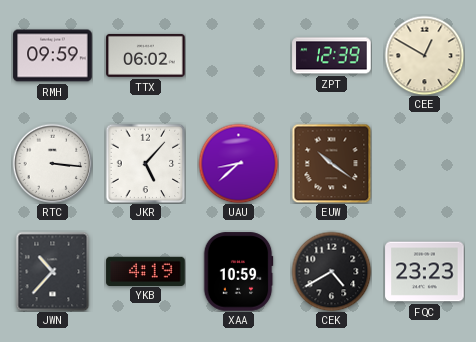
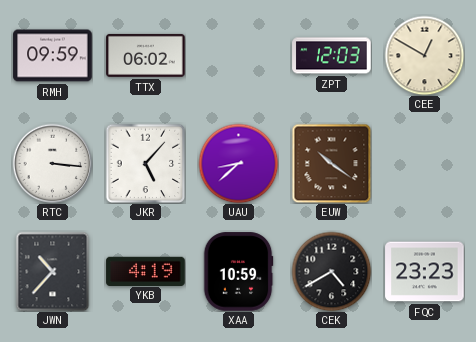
ZPT: 12:39 -> 12:03
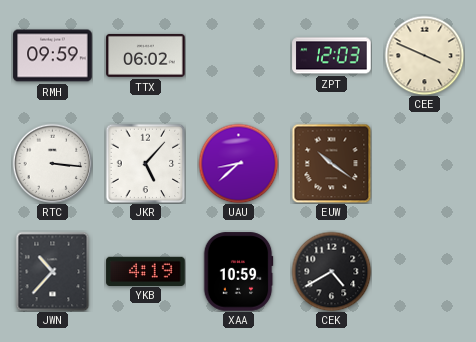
CEE: 12:50 -> 3:49
FQC: 23:23 -> none
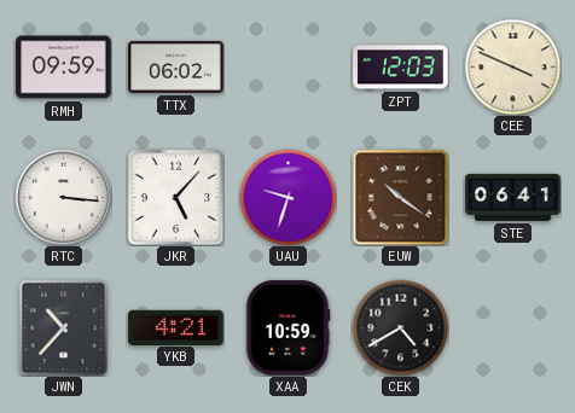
UAU: 8:38 -> 9:33
STE: none -> 06:41
YKB: 4:19 -> 4:21
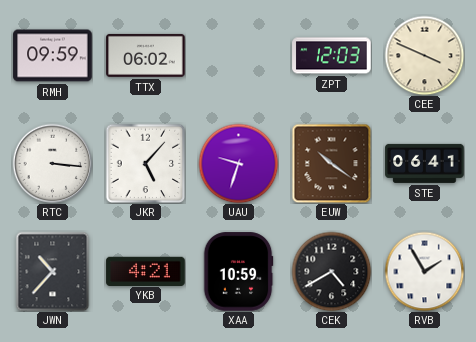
RVB: none -> 1:55
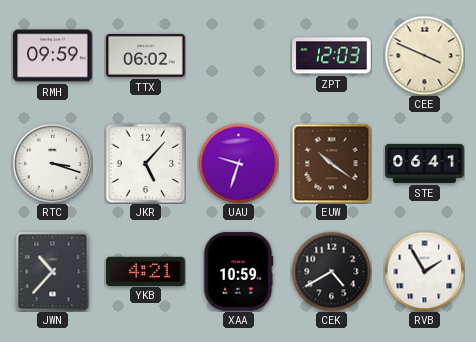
RTC: 3:16 -> 3:18
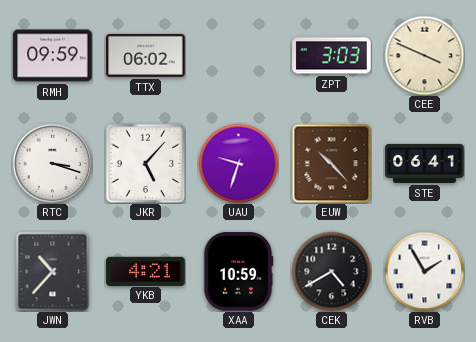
ZPT: 12:03 -> 3:03
EUW: 10:21 -> 10:23
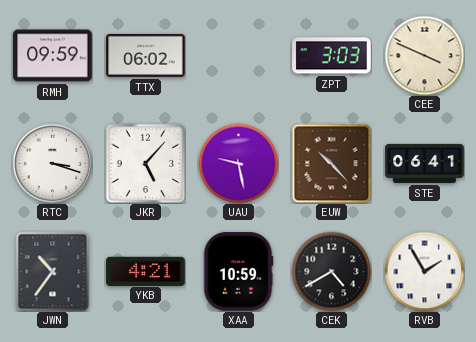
UAU: 9:33 -> 9:28
JWN: 10:37 -> 10:36
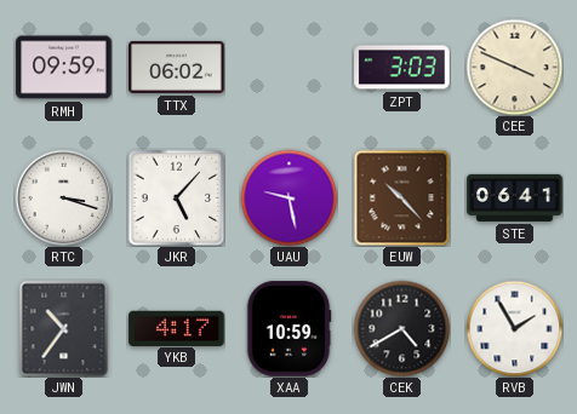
YKB: 4:21 -> 4:17
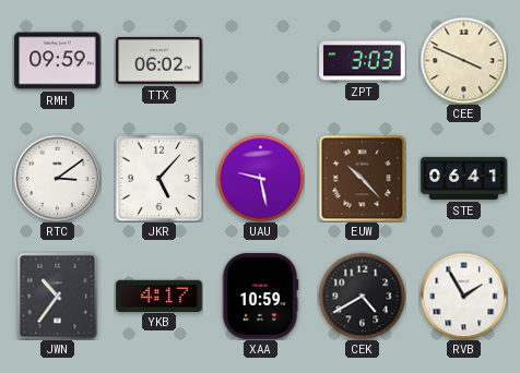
RTC: 3:18 -> 3:09
